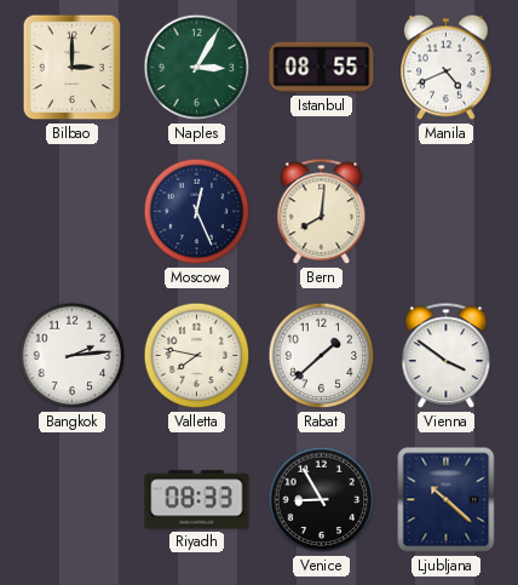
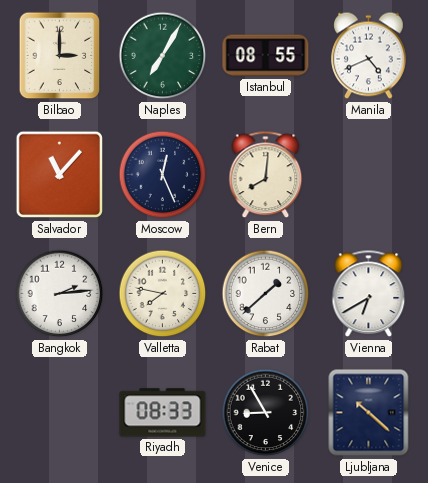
Naples: 3:05 -> 7:05
Salvador: none -> 11:07
Vienna: 3:51 -> 6:40
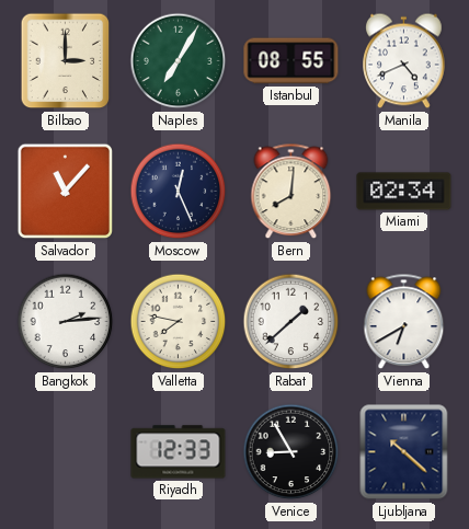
Miami: none -> 02:34
Riyadh: 08:33 -> 12:33
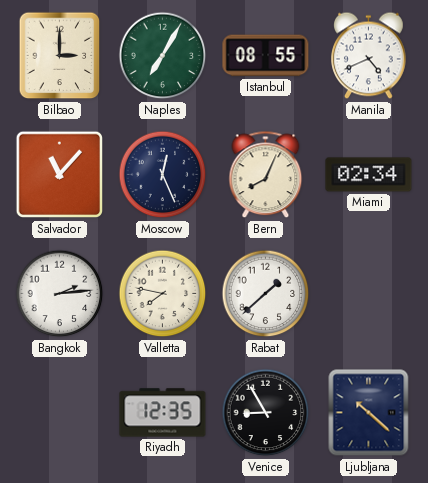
Bern: 8:01 -> 8:04
Vienna: 6:40 -> none
Riyadh: 12:33 -> 12:35
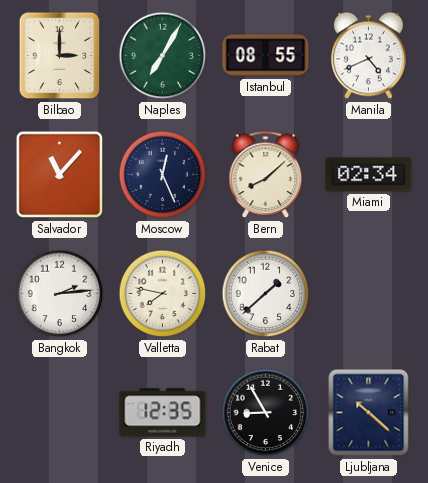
Bern: 8:04 -> 8:08
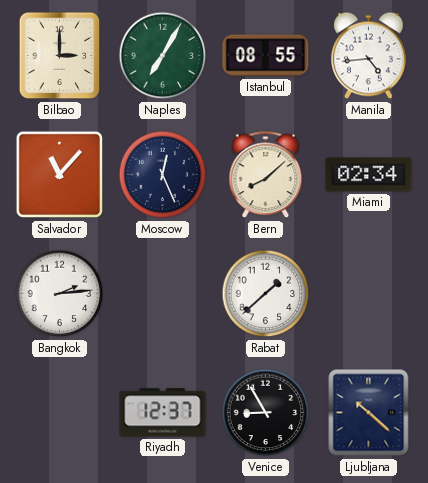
Manila: 4:41 -> 4:44
Valletta: 7:47 -> none
Riyadh: 12:35 -> 12:37
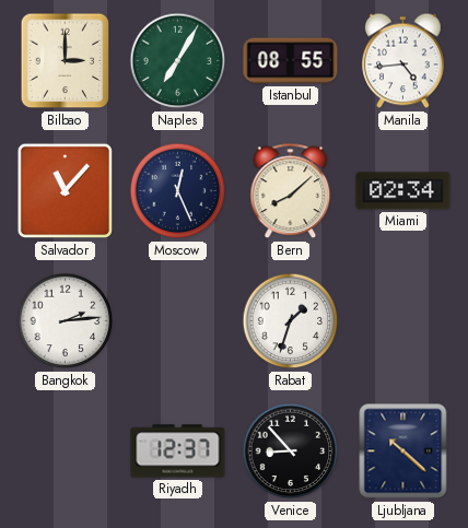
Rabat: 1:38 -> 1:33
Venice: 8:55 -> 8:53
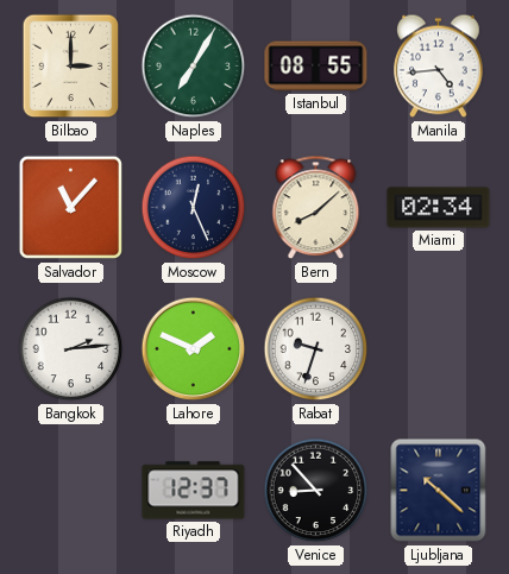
Lahore: none -> 1:49
Rabat: 1:33 -> 9:33
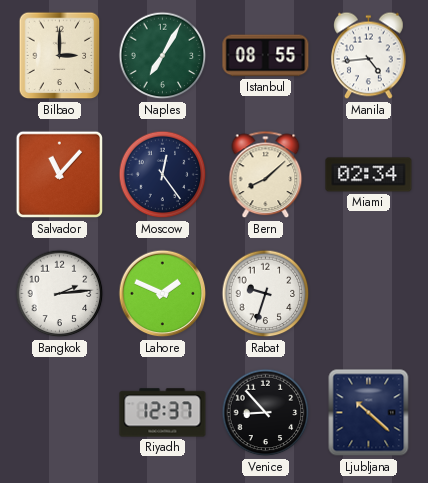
Moscow: 12:26 -> 12:24
